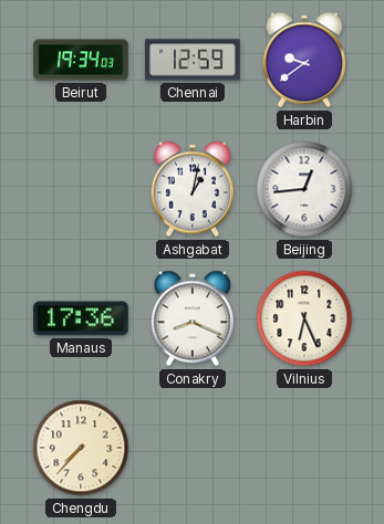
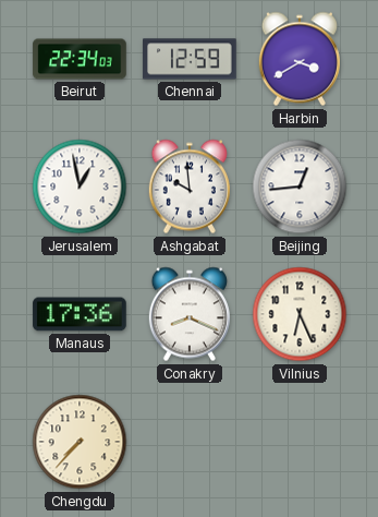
Beirut: 19:34 -> 22:34
Harbin: 9:39 -> 3:40
Jerusalem: none -> 12:58
Ashgabat: 1:02 -> 9:59
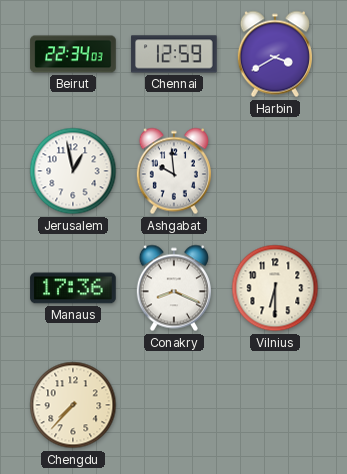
Beijing: 12:44 -> none
Vilnius: 6:26 -> 6:30
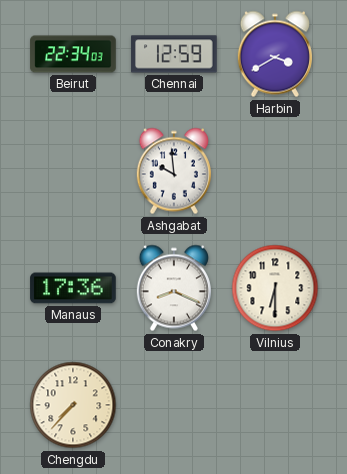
Jerusalem: 12:58 -> none
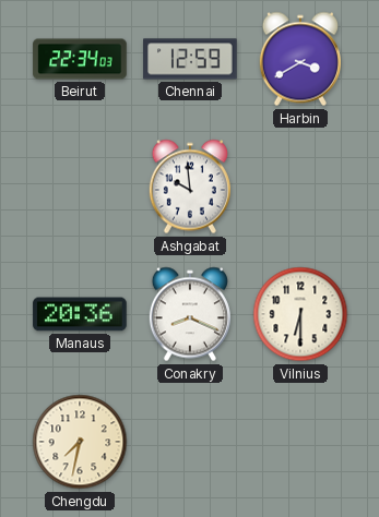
Manaus: 17:36 -> 20:36
Chengdu: 7:37 -> 7:32
